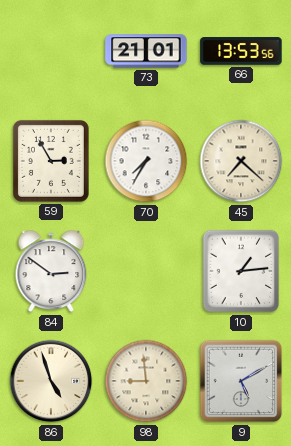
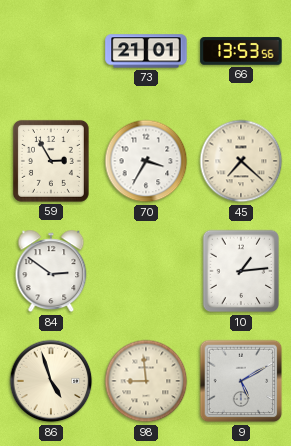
70: 7:35 -> 3:35
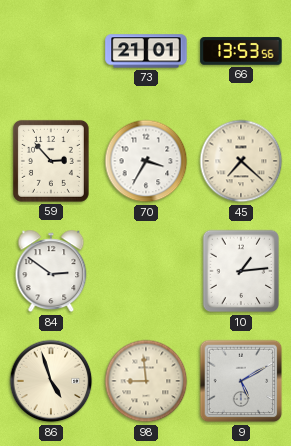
59: 2:55 -> 2:53
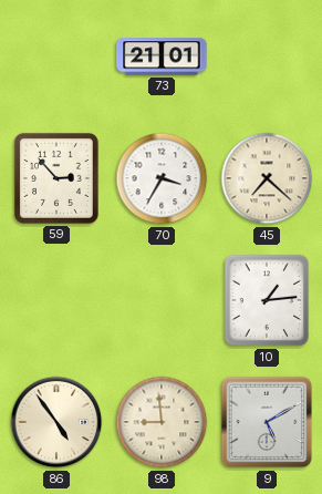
66: 13:53 -> none
84: 2:51 -> none
86: 4:57 -> 4:54
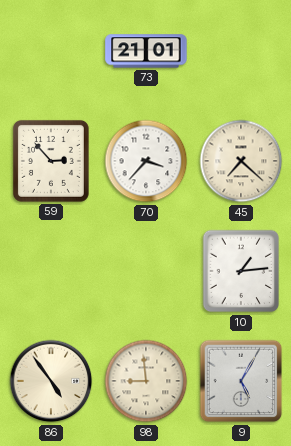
70: 3:35 -> 3:37
9: 5:10 -> 5:05
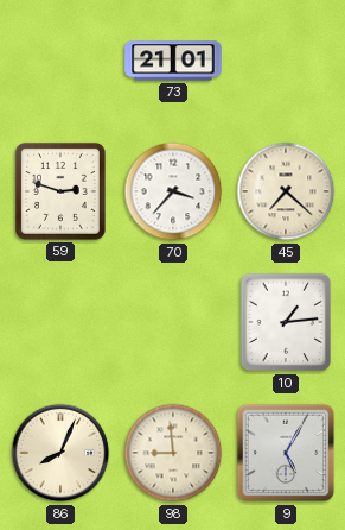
59: 2:53 -> 2:48
86: 4:54 -> 8:04
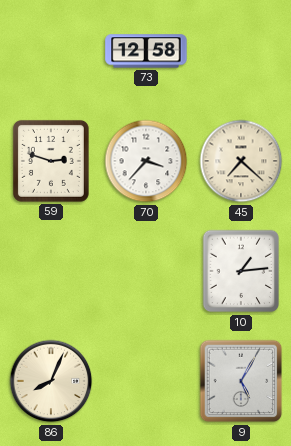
73: 21:01 -> 12:58
98: 8:59 -> none
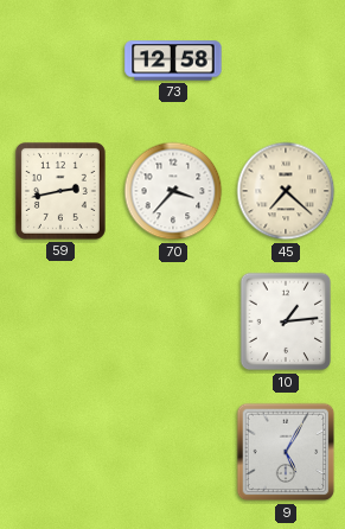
59: 2:48 -> 2:43
86: 8:04 -> none
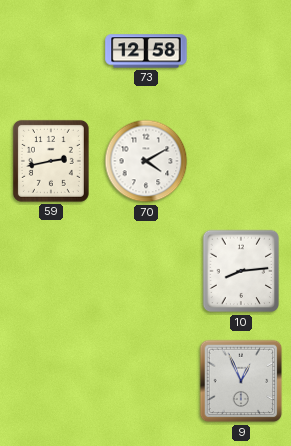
70: 3:37 -> 4:10
45: 7:22 -> none
10: 1:14 -> 8:14
9: 5:05 -> 12:56
